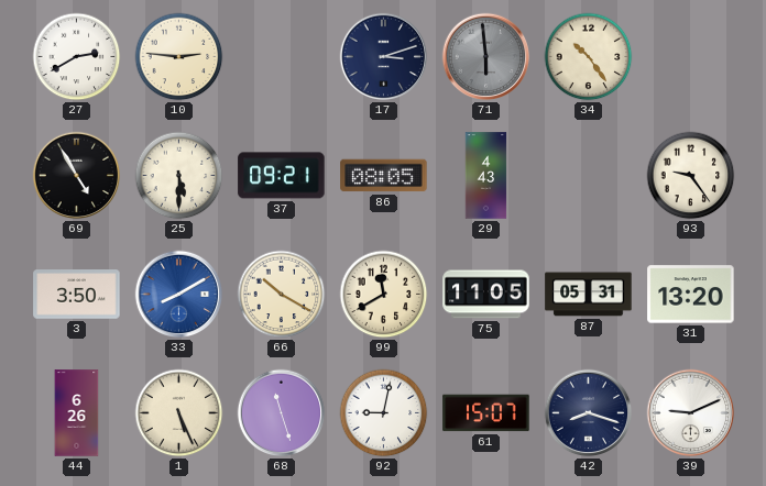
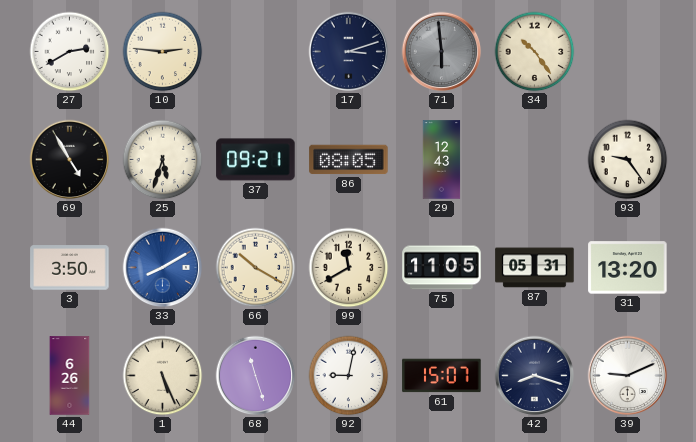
25: 5:30 -> 5:33
29: 4:43 -> 12:43
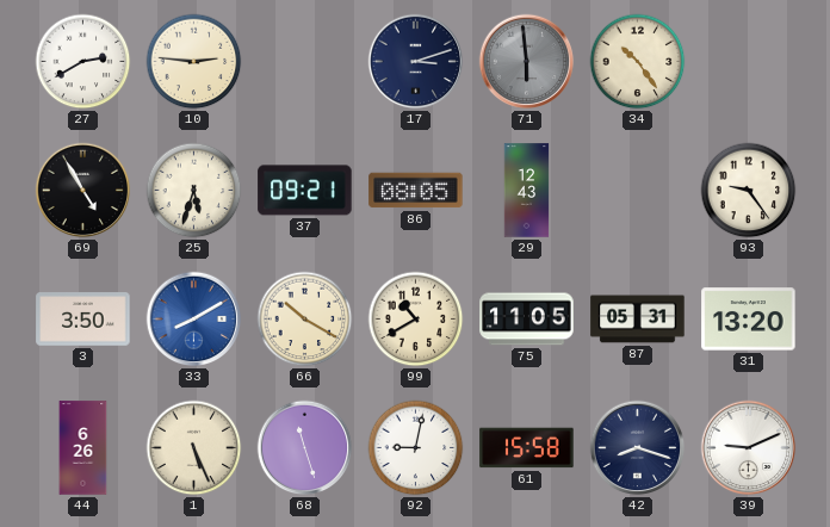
99: 11:40 -> 10:40
61: 15:07 -> 15:58
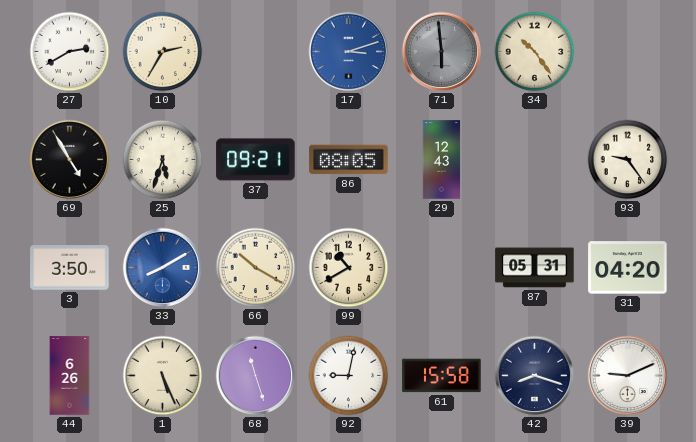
10: 2:46 -> 2:35
17 dial: navy -> blue
75: 11:05 -> none
31: 13:20 -> 04:20
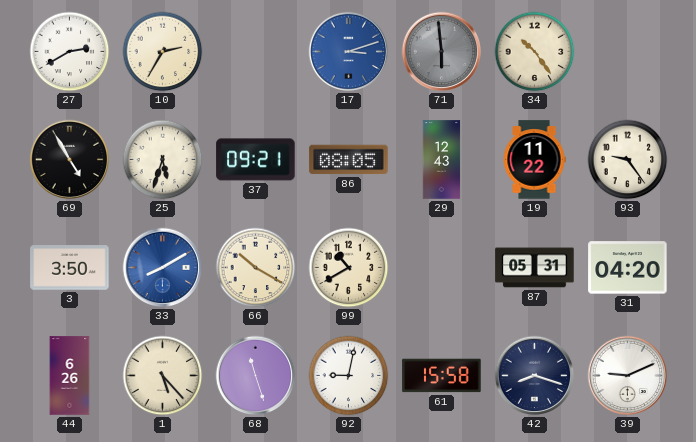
19: none -> 11:22
1: 5:26 -> 5:23
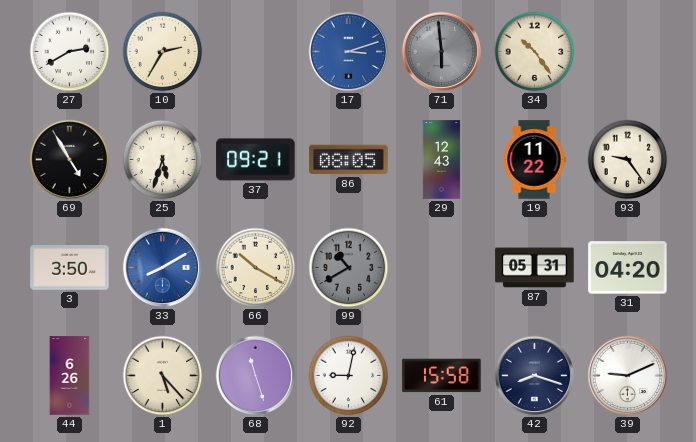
99 dial: cream -> grey
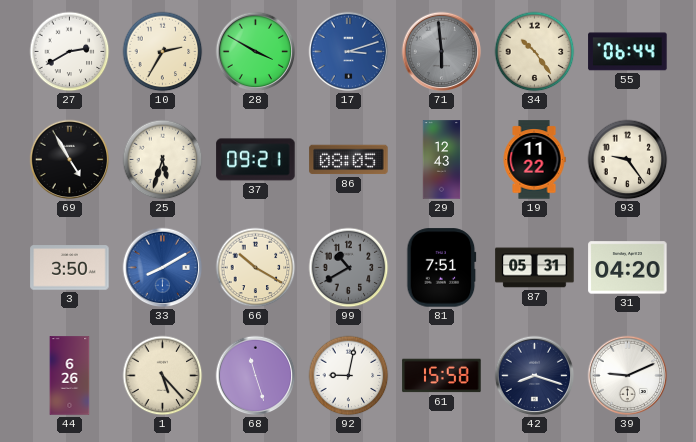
28: none -> 3:50
55: none -> 06:44
81: none -> 7:51
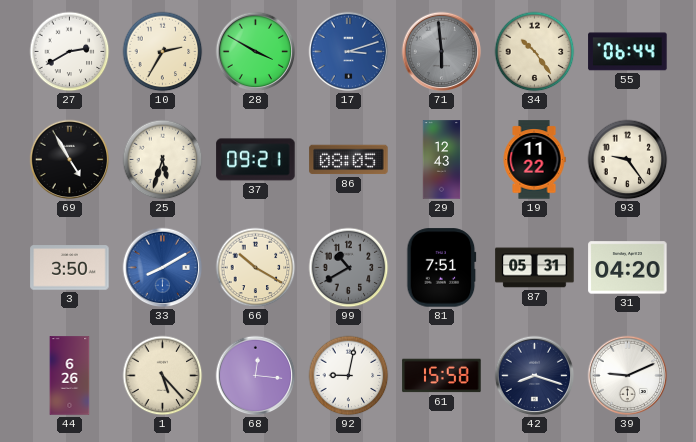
68: 11:27 -> 12:16
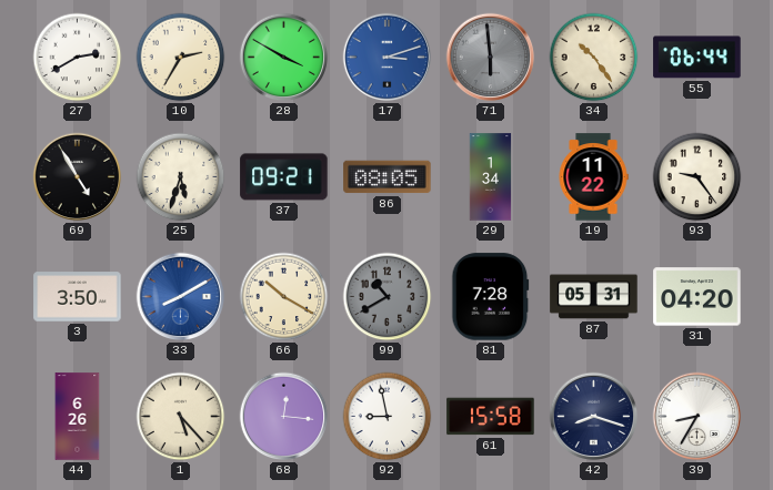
29: 12:43 -> 1:34
81: 7:51 -> 7:28
92: 9:02 -> 8:58
39: 9:11 -> 8:35
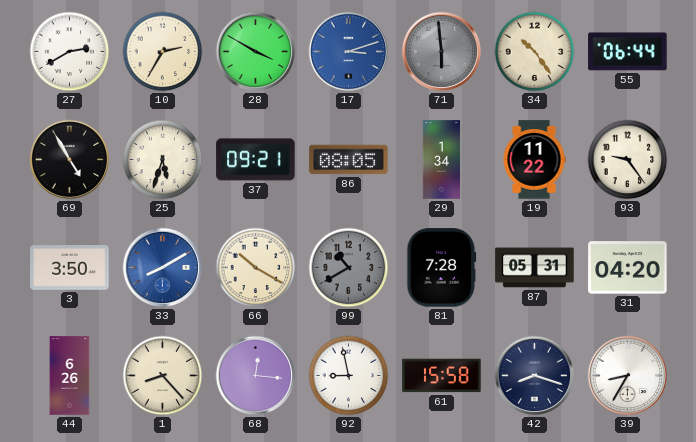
1: 5:23 -> 8:23
